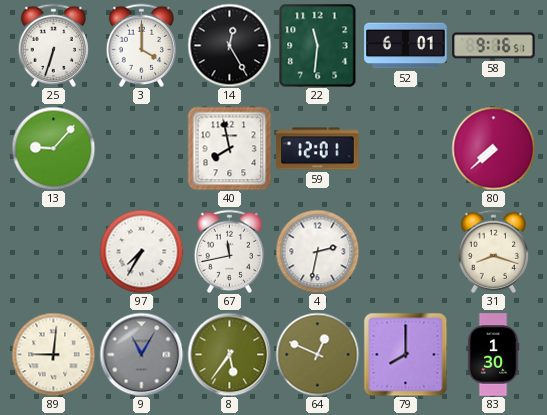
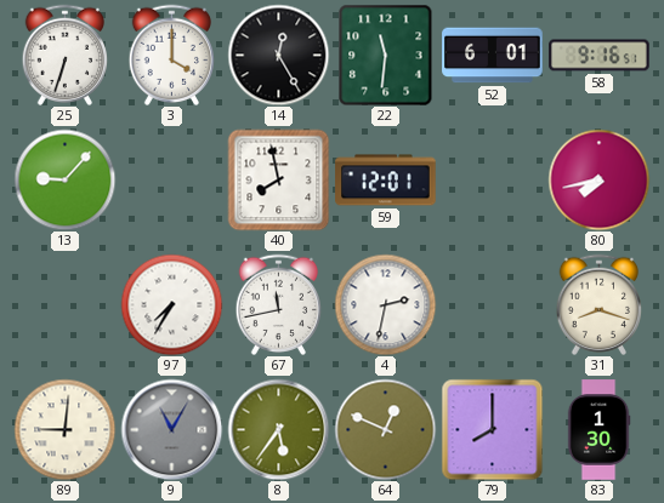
80: 7:38 -> 7:43
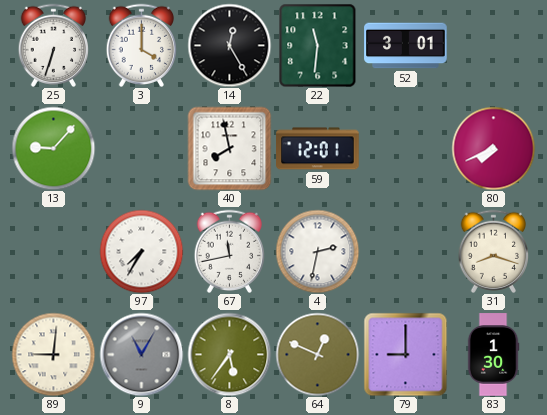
52: 6:01 -> 3:01
58: 9:16 -> none
80: 7:43 -> 7:41
79: 8:00 -> 9:00
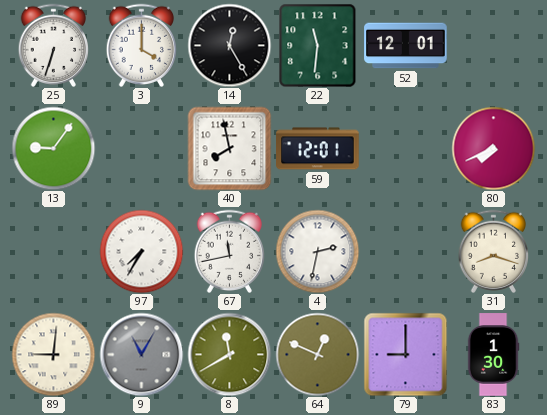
52: 3:01 -> 12:01
13: 9:07 -> 9:06
8: 5:36 -> 11:40
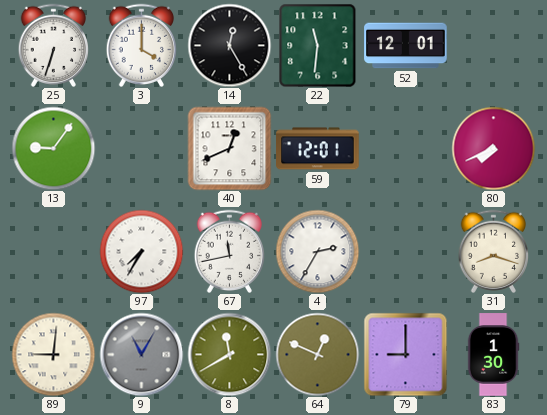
40: 7:58 -> 12:41
4: 2:32 -> 2:35
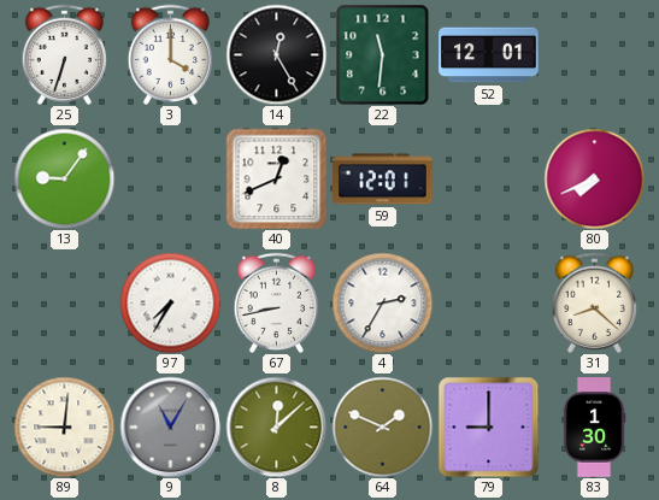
67: 11:43 -> 8:43
31: 8:18 -> 8:22
8: 11:40 -> 12:08
64: 12:49 -> 1:49
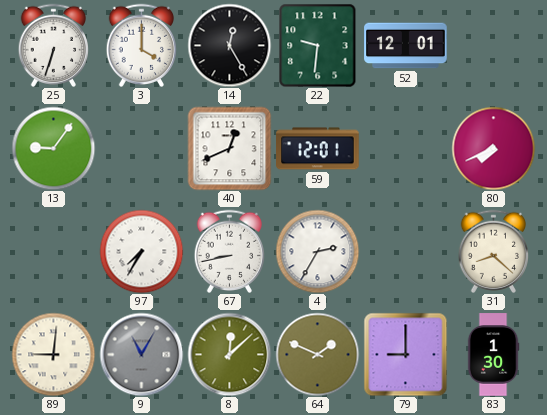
22: 11:31 -> 9:31
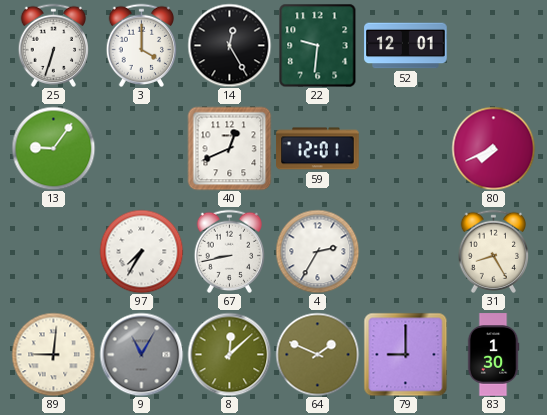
31: 8:22 -> 8:25
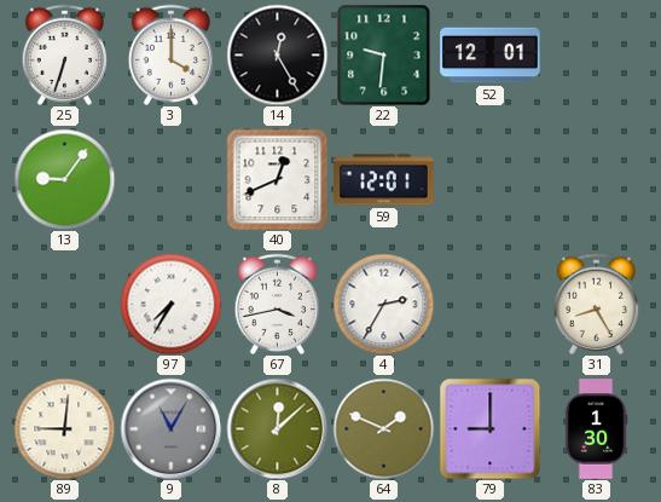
80: 7:41 -> none
67: 8:43 -> 3:43
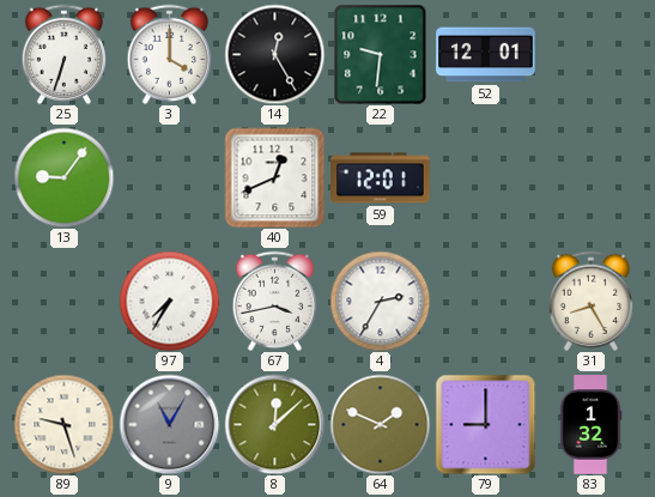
89: 9:01 -> 9:27
83: 1:30 -> 1:32
